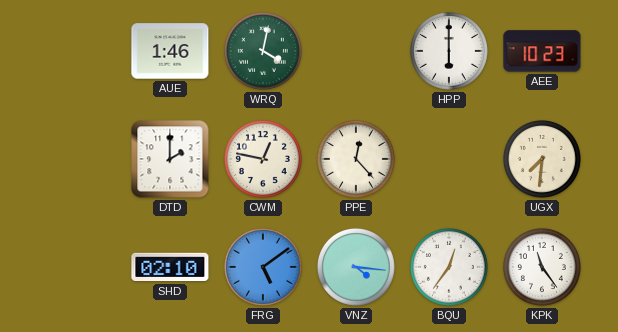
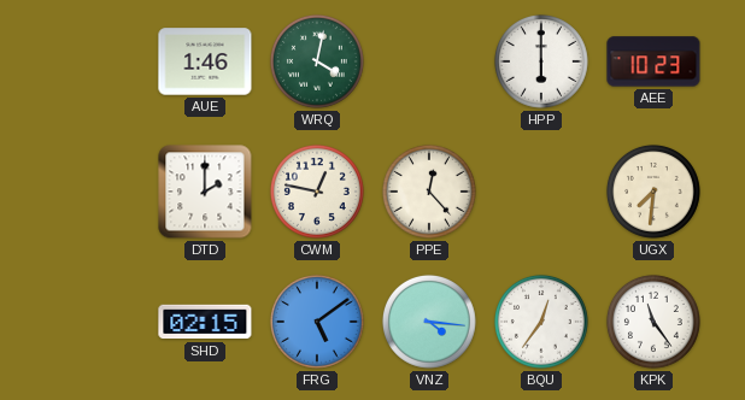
SHD: 02:10 -> 02:15
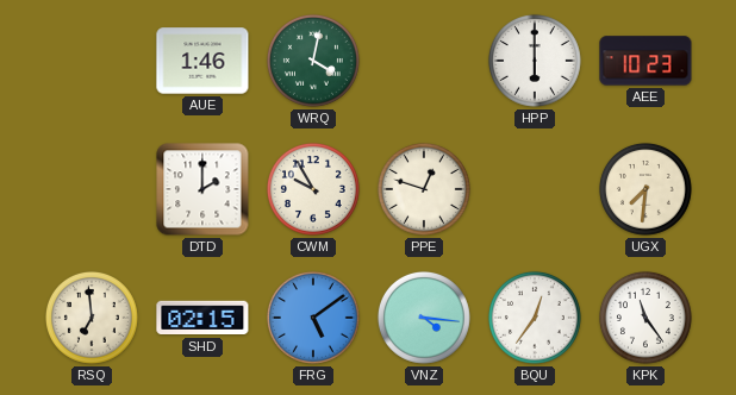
CWM: 12:47 -> 9:55
PPE: 12:23 -> 12:48
RSQ: none -> 6:59
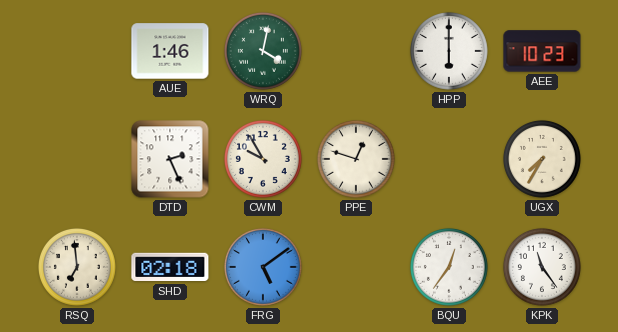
DTD: 2:00 -> 2:26
UGX: 7:31 -> 7:35
SHD: 02:15 -> 02:18
VNZ: 4:16 -> none
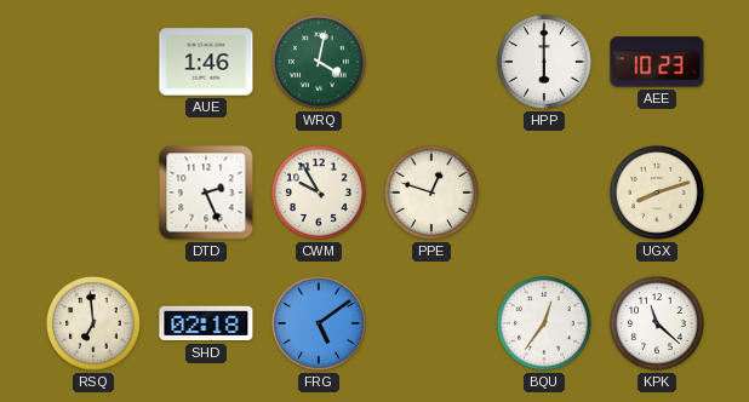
UGX: 7:35 -> 8:12
KPK: 11:24 -> 11:22
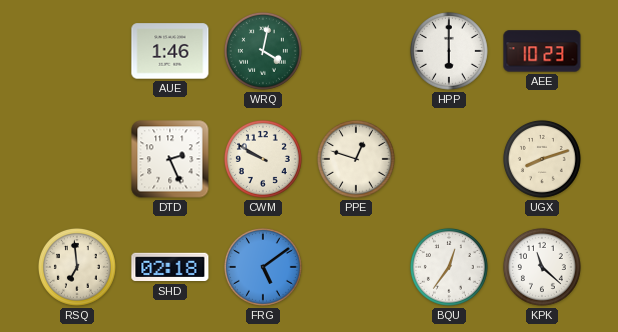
CWM: 9:55 -> 9:50
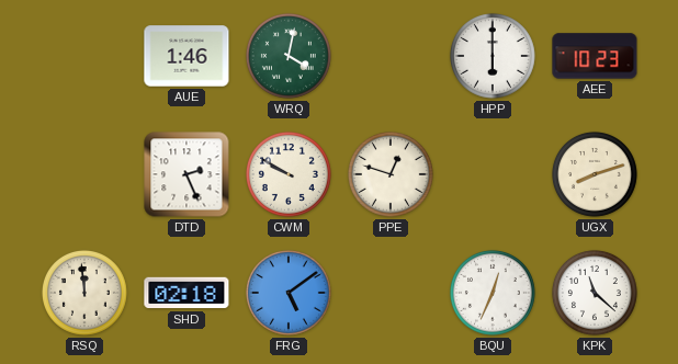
RSQ: 6:59 -> 11:59
BQU: 12:36 -> 12:34
